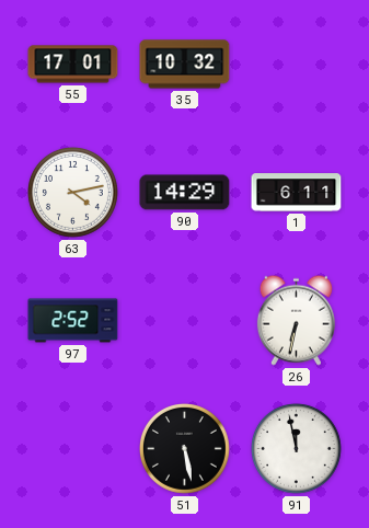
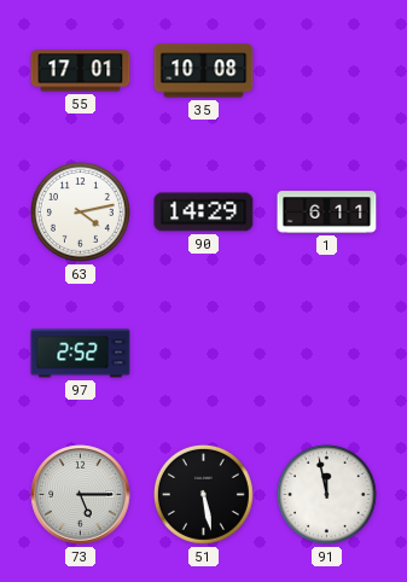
35: 10:32 -> 10:08
26: 6:32 -> none
73: none -> 5:15
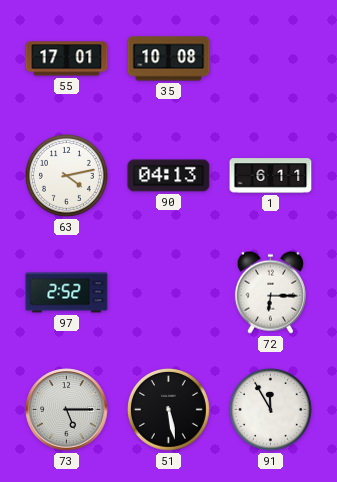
90: 14:29 -> 04:13
72: none -> 6:15
91: 11:58 -> 11:55
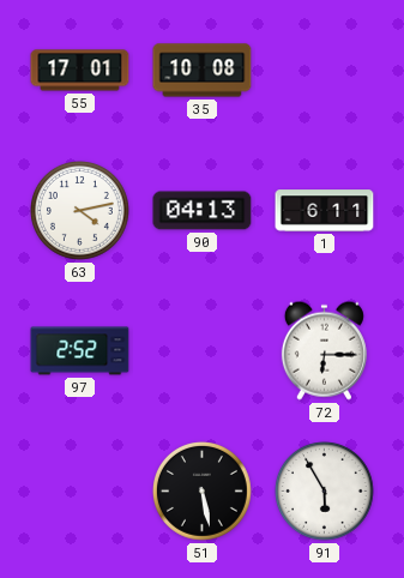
73: 5:15 -> none
91: 11:55 -> 5:55
